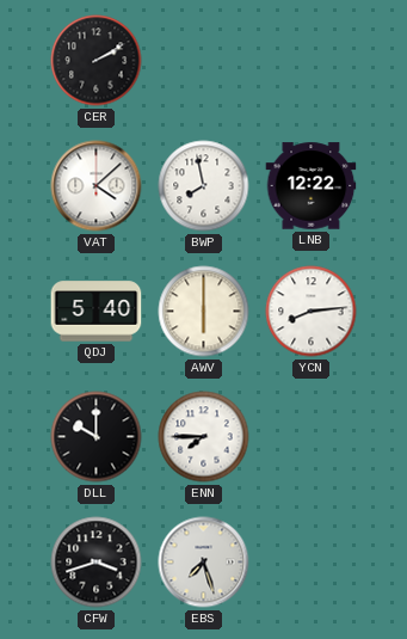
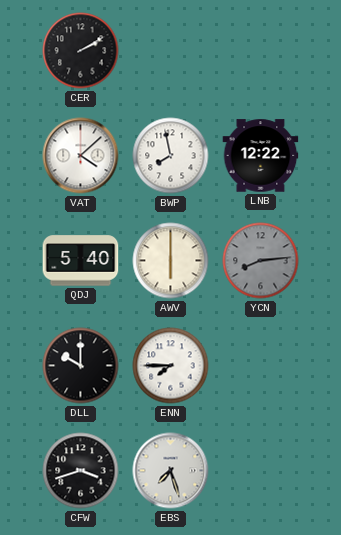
YCN dial: white -> grey
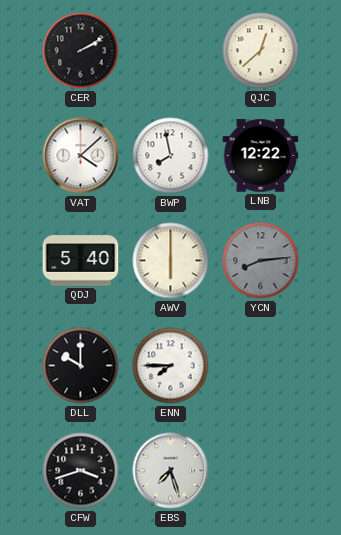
QJC: none -> 12:38
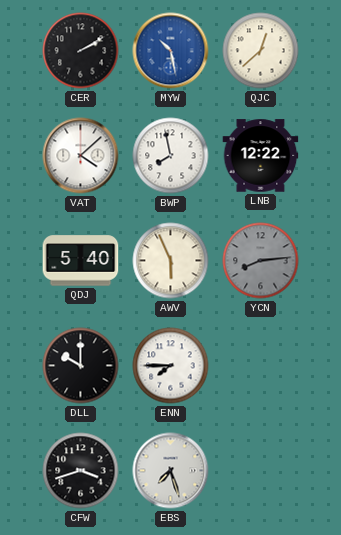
MYW: none -> 10:28
AWV: 6:00 -> 5:56
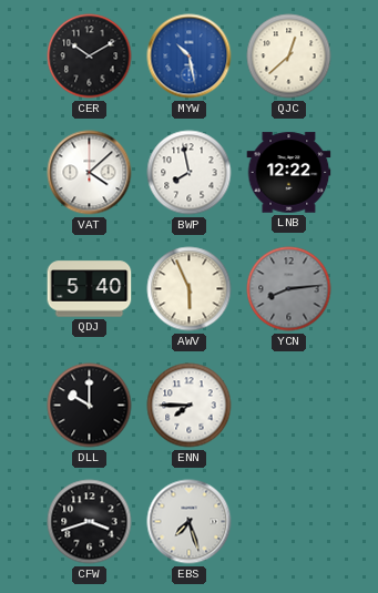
CER: 2:10 -> 10:10
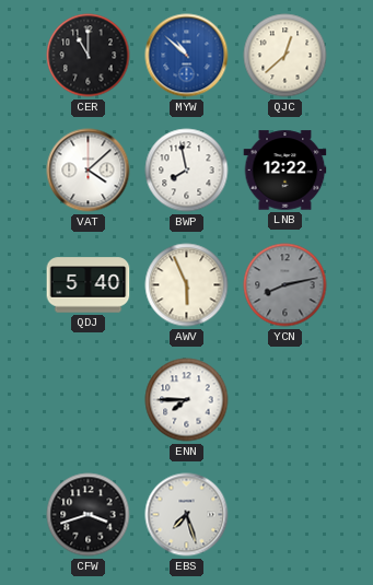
CER: 10:10 -> 11:00
MYW: 10:28 -> 10:52
YCN: 8:14 -> 8:13
DLL: 10:00 -> none
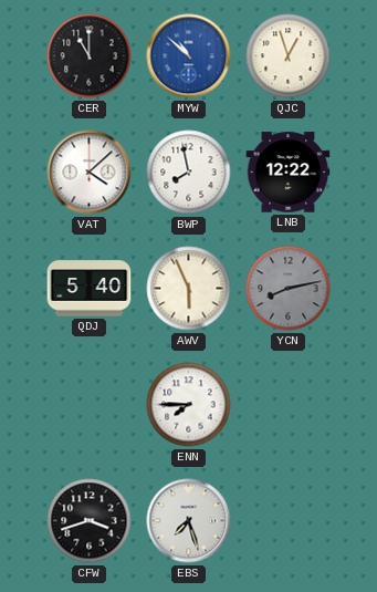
QJC: 12:38 -> 12:57
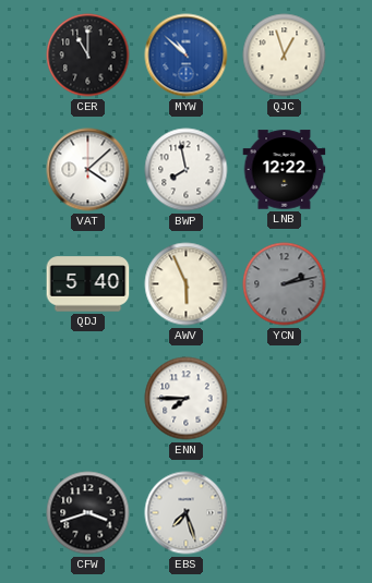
YCN: 8:13 -> 2:13
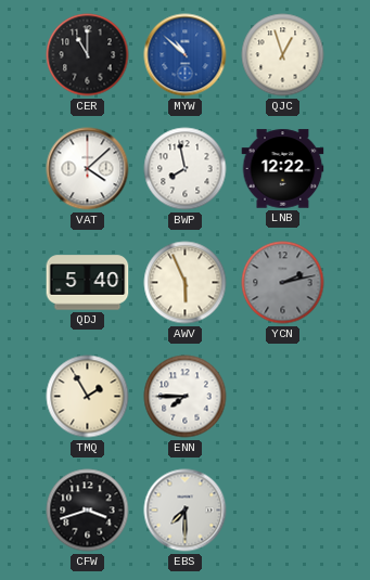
TMQ: none -> 1:55
EBS: 7:27 -> 7:30
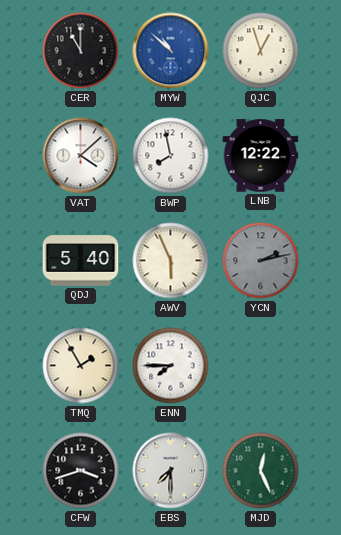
MJD: none -> 12:26
